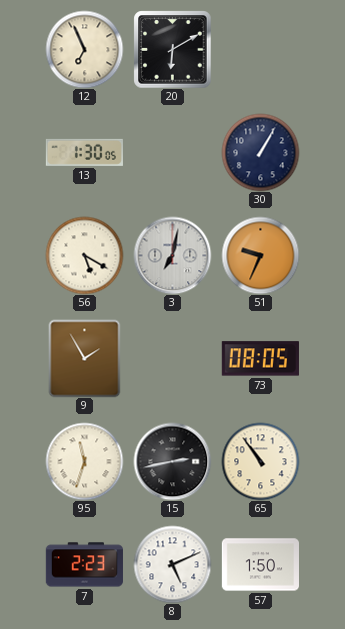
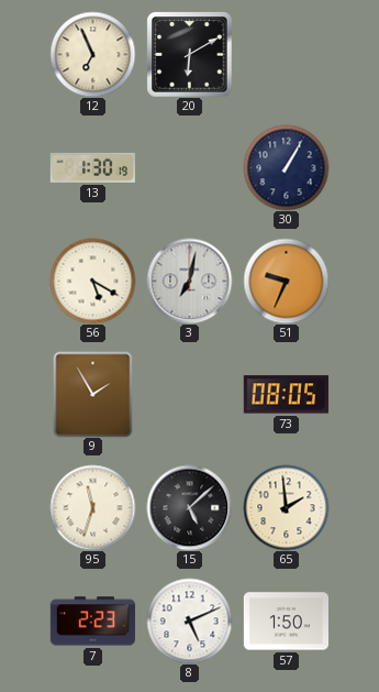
13: 1:30:05 -> 1:30:19
15: 2:43 -> 5:08
65: 10:54 -> 1:59
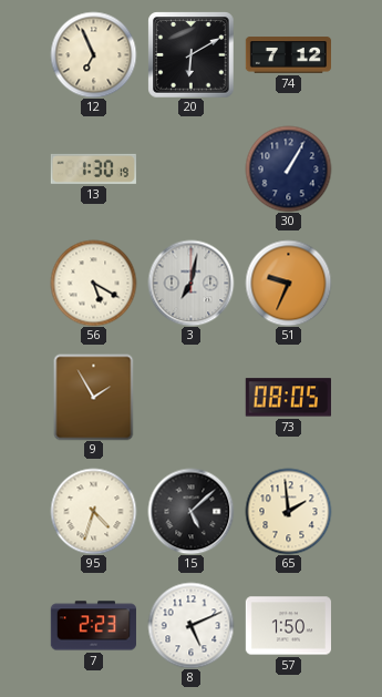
74: none -> 7:12
95: 11:33 -> 4:33
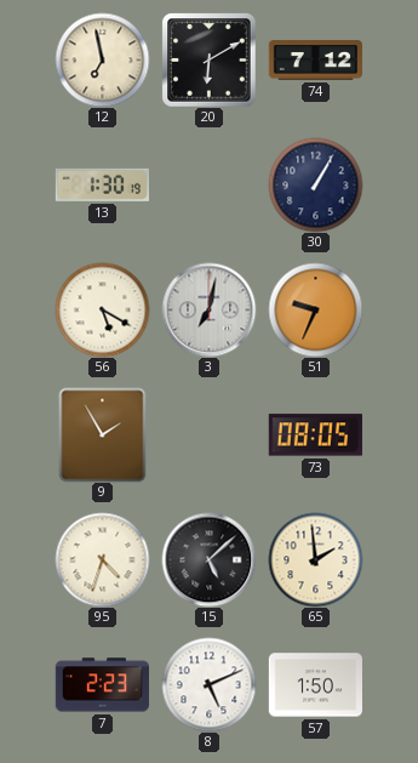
12: 6:56 -> 6:58
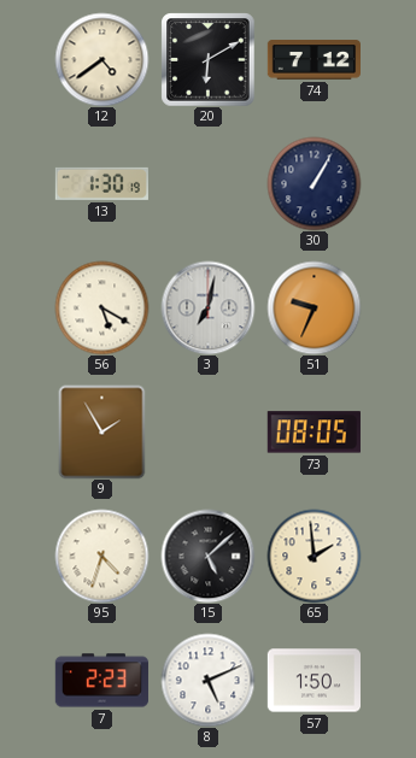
12: 6:58 -> 4:39
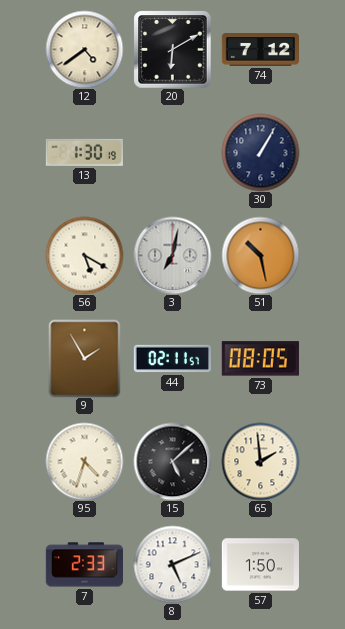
51: 9:34 -> 10:28
44: none -> 02:11
7: 2:23 -> 2:33
